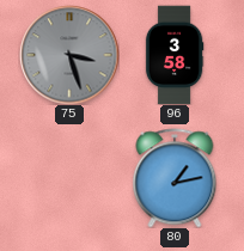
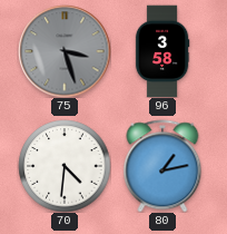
70: none -> 4:31
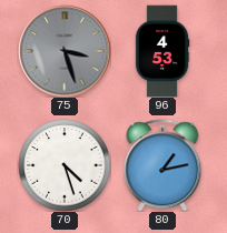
96: 3:58 -> 4:53
70: 4:31 -> 4:27
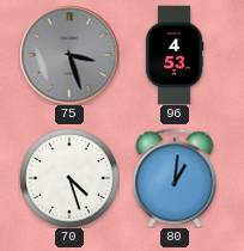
80: 1:13 -> 1:01
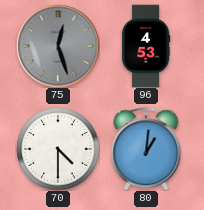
75: 3:27 -> 12:27
70: 4:27 -> 4:30
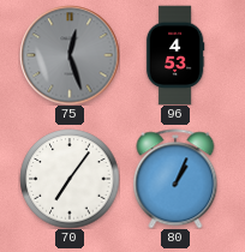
70: 4:30 -> 7:06
80: 1:01 -> 1:04
